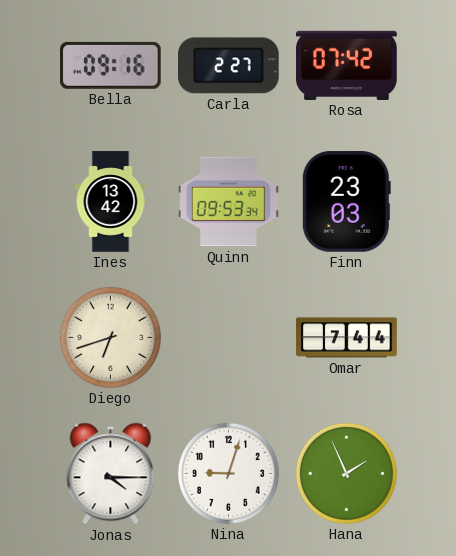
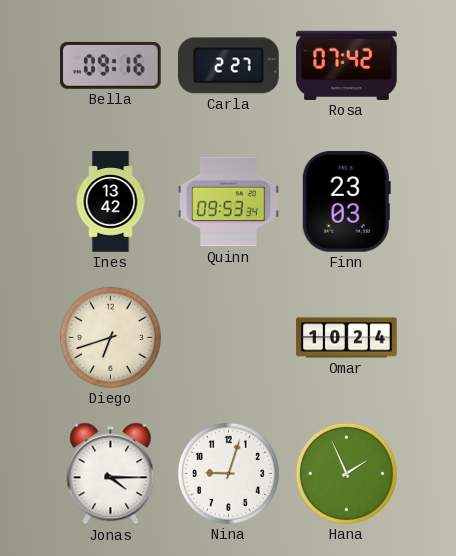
Omar: 7:44 -> 10:24
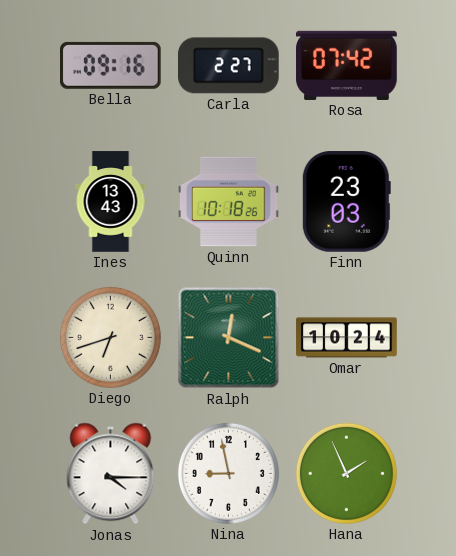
Ines: 13:42 -> 13:43
Quinn: 09:53 -> 10:18
Ralph: none -> 12:19
Nina: 9:03 -> 8:58
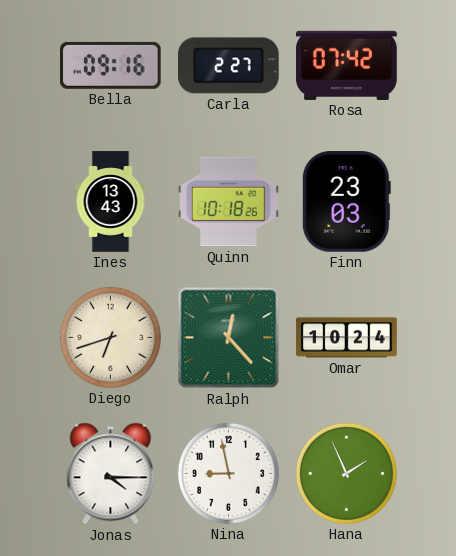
Ralph: 12:19 -> 12:23
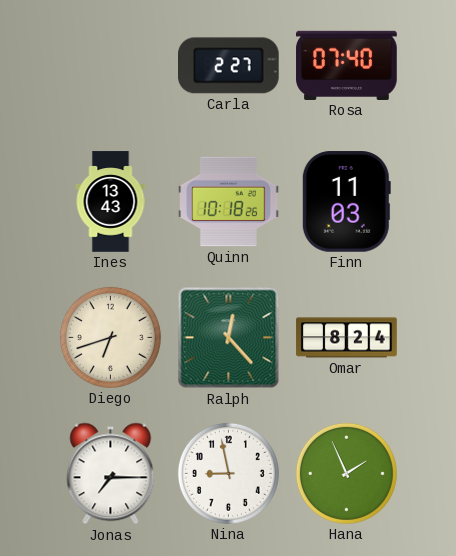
Bella: 09:16 -> none
Rosa: 07:42 -> 07:40
Finn: 23:03 -> 11:03
Omar: 10:24 -> 8:24
Jonas: 4:15 -> 7:15
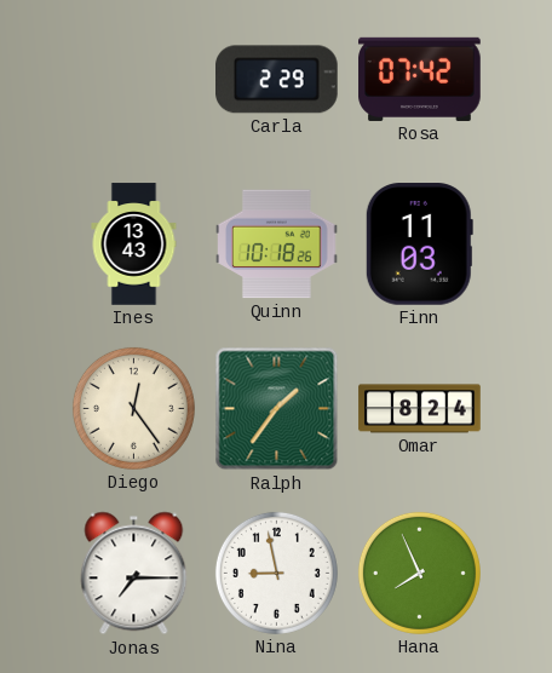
Carla: 2:27 -> 2:29
Rosa: 07:40 -> 07:42
Diego: 6:42 -> 12:24
Ralph: 12:23 -> 1:36
Hana: 1:56 -> 7:56
